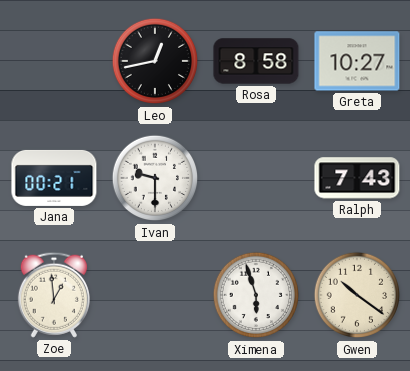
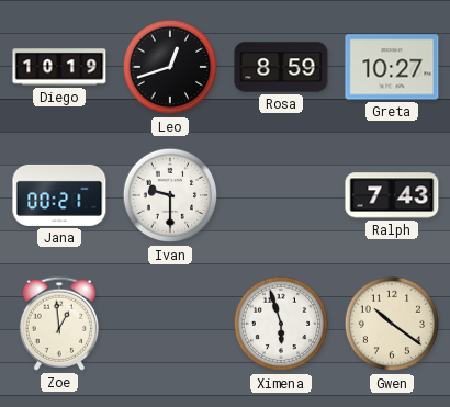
Diego: none -> 10:19
Leo: 12:43 -> 12:42
Rosa: 8:58 -> 8:59
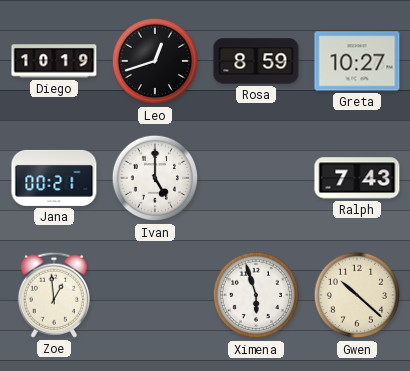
Ivan: 9:30 -> 5:00
Gwen: 10:21 -> 10:22
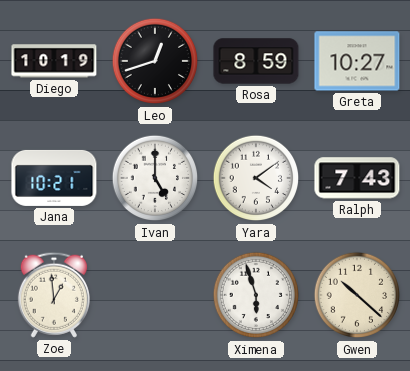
Jana: 00:21 -> 10:21
Yara: none -> 4:09
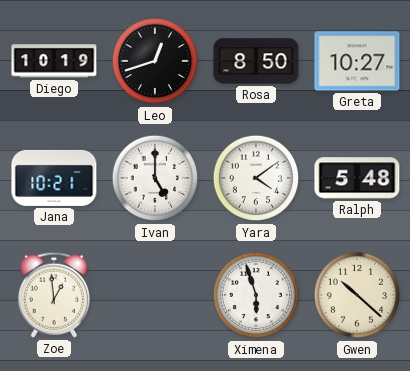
Rosa: 8:59 -> 8:50
Ralph: 7:43 -> 5:48
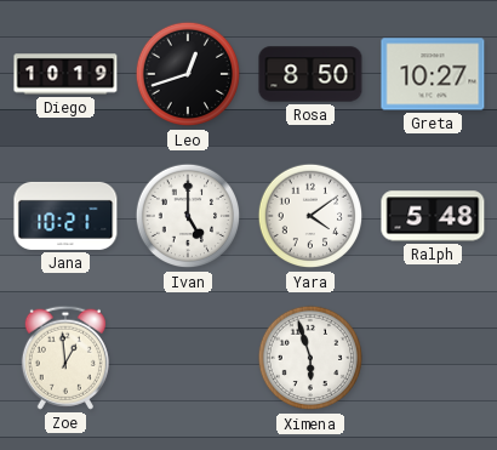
Gwen: 10:22 -> none
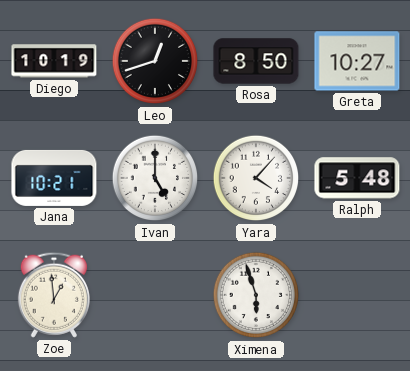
Yara: 4:09 -> 4:07
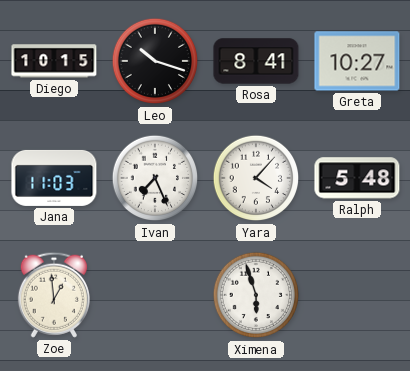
Diego: 10:19 -> 10:15
Leo: 12:42 -> 10:18
Rosa: 8:50 -> 8:41
Jana: 10:21 -> 11:03
Ivan: 5:00 -> 7:26
